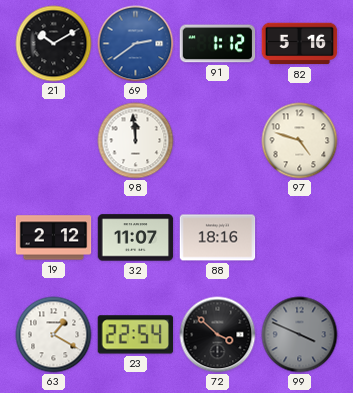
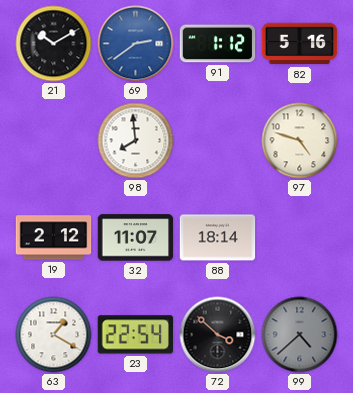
98: 11:59 -> 7:59
88: 18:16 -> 18:14
99: 3:49 -> 4:38
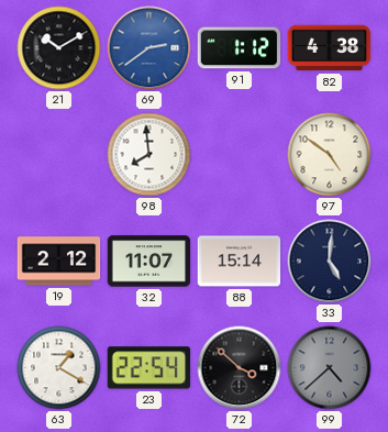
82: 5:16 -> 4:38
97: 4:48 -> 4:51
88: 18:14 -> 15:14
33: none -> 5:01
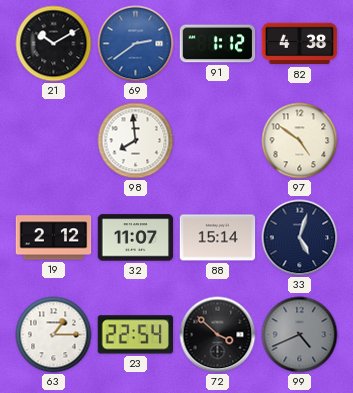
33: 5:01 -> 5:03
63: 1:20 -> 1:15
99: 4:38 -> 4:41
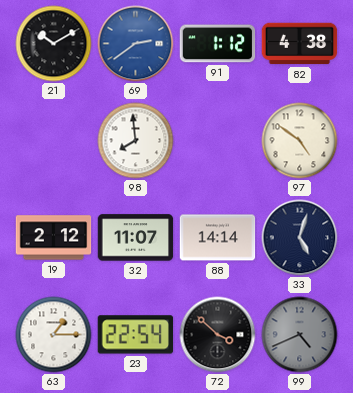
88: 15:14 -> 14:14
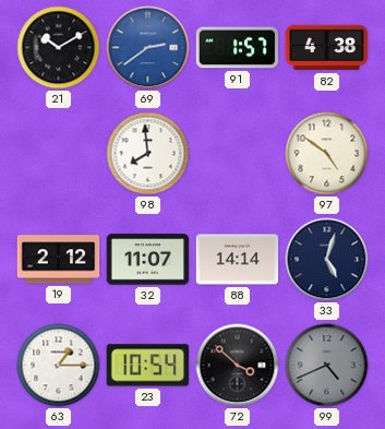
91: 1:12 -> 1:57
23: 22:54 -> 10:54
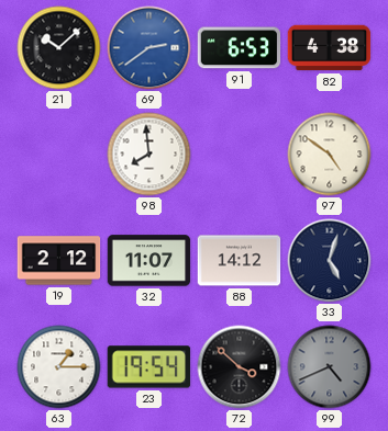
21: 10:10 -> 10:08
91: 1:57 -> 6:53
88: 14:14 -> 14:12
23: 10:54 -> 19:54
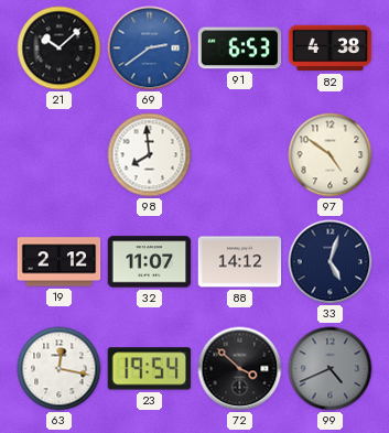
63: 1:15 -> 12:17
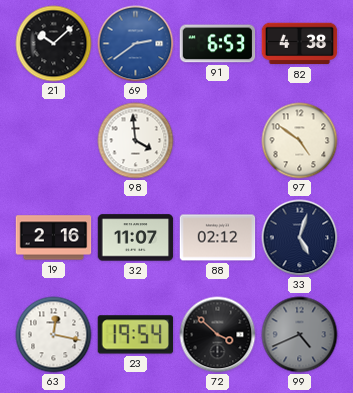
98: 7:59 -> 3:59
19: 2:12 -> 2:16
88: 14:12 -> 02:12
